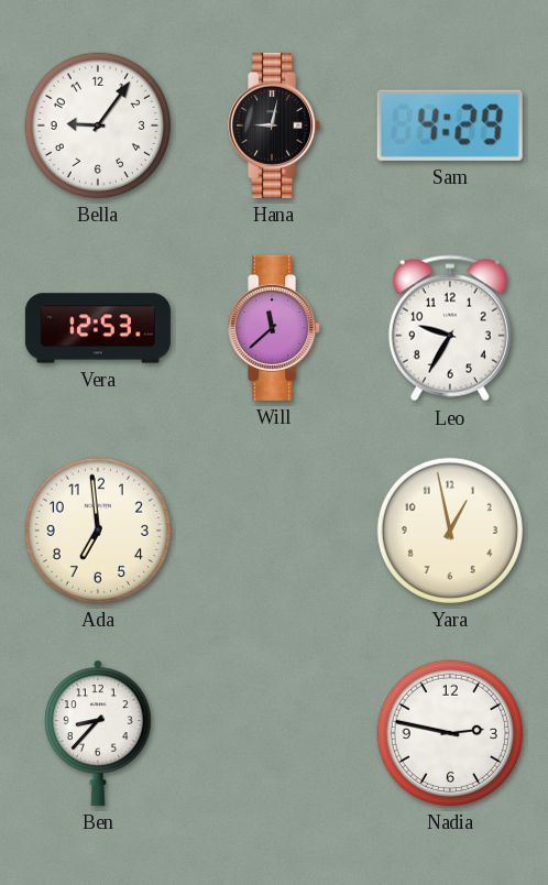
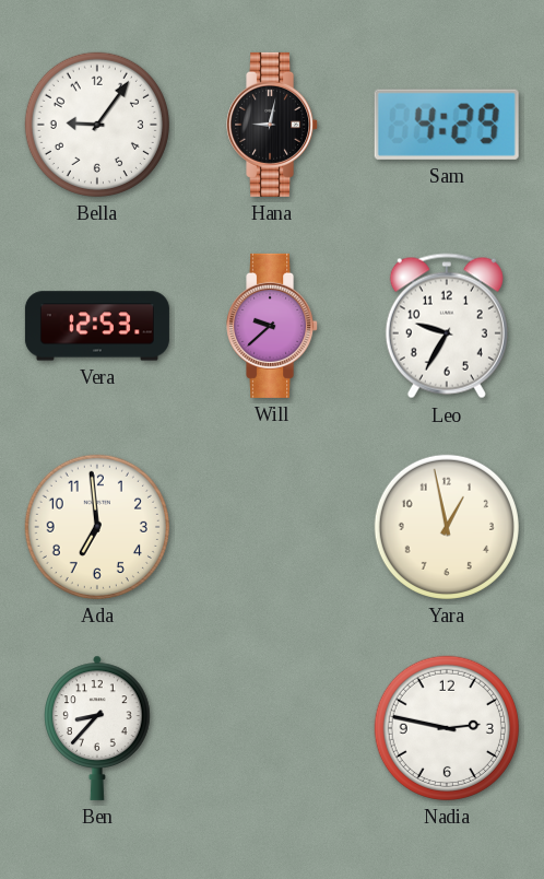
Will: 11:38 -> 9:38
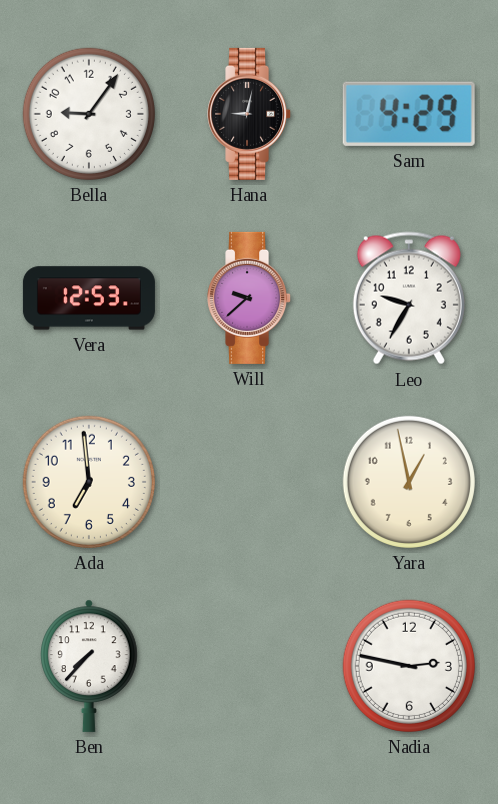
Ben: 8:37 -> 7:37
